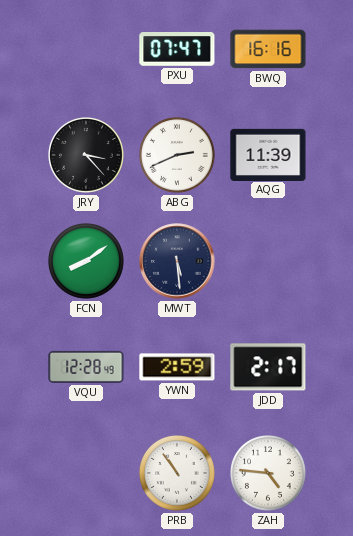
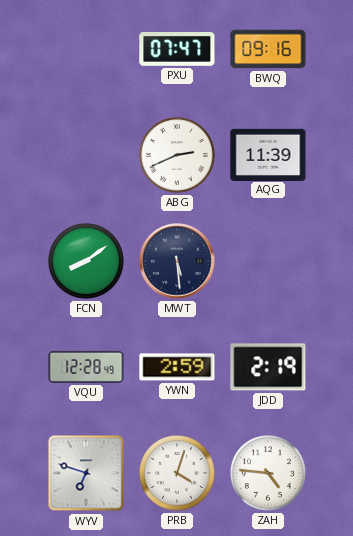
BWQ: 16:16 -> 09:16
JRY: 3:23 -> none
JDD: 2:17 -> 2:19
WYV: none -> 6:48
PRB: 10:54 -> 4:03
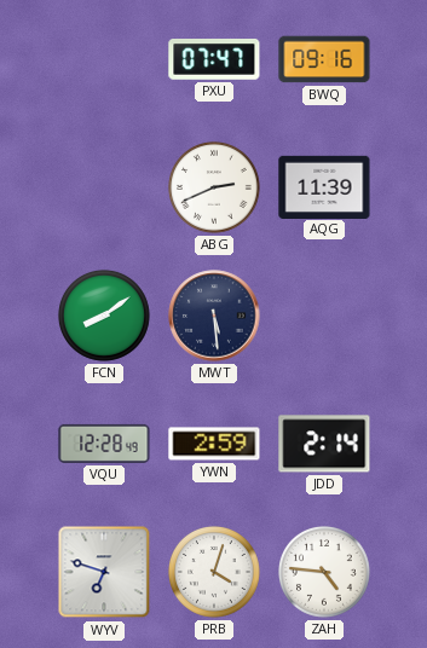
JDD: 2:19 -> 2:14
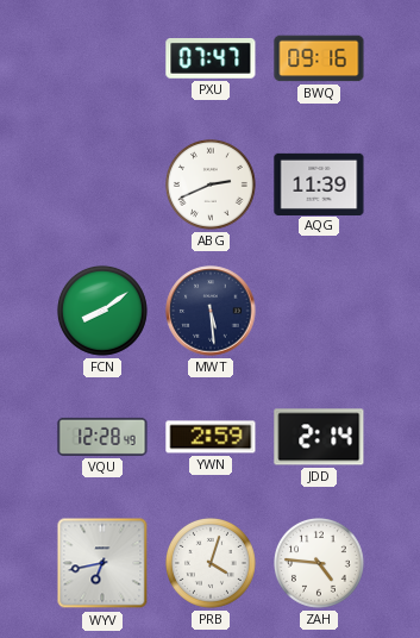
WYV: 6:48 -> 6:43
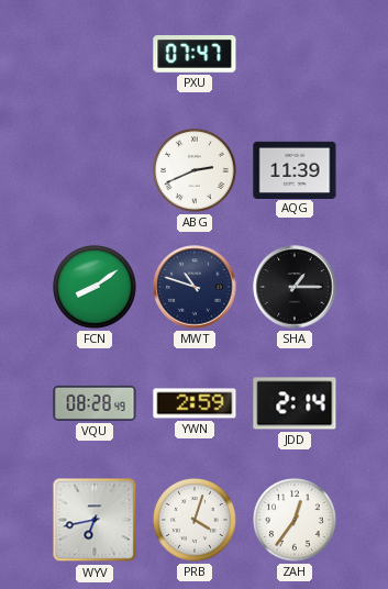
BWQ: 09:16 -> none
MWT: 5:29 -> 10:48
SHA: none -> 1:15
VQU: 12:28 -> 08:28
ZAH: 4:46 -> 12:36
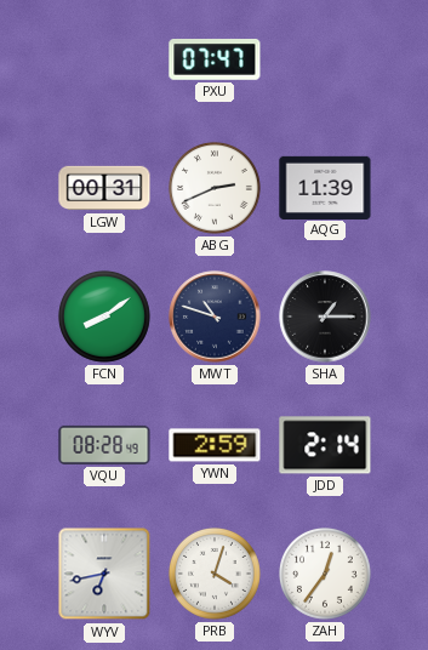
LGW: none -> 00:31
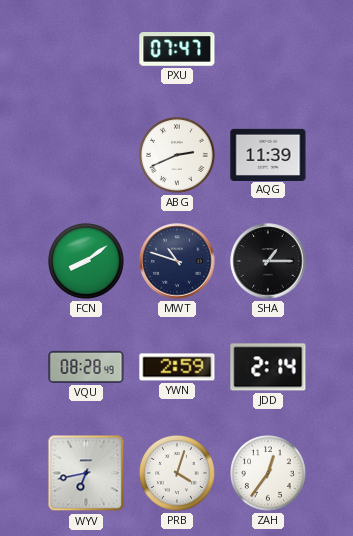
LGW: 00:31 -> none
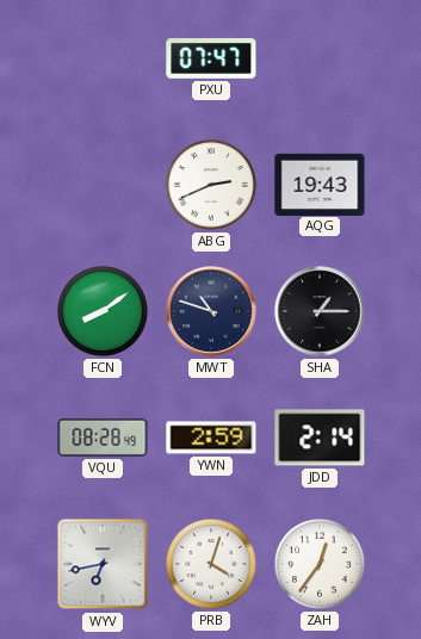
AQG: 11:39 -> 19:43
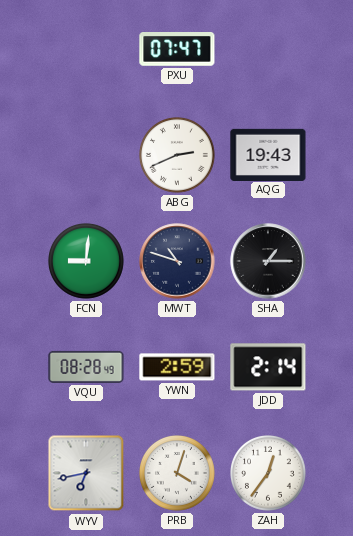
FCN: 8:09 -> 9:01
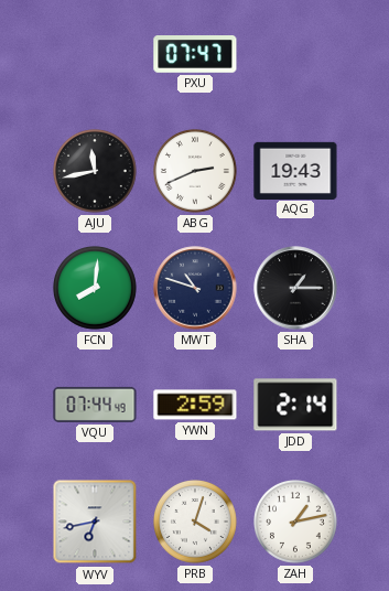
AJU: none -> 11:43
FCN: 9:01 -> 8:01
VQU: 08:28 -> 07:44
ZAH: 12:36 -> 1:13
